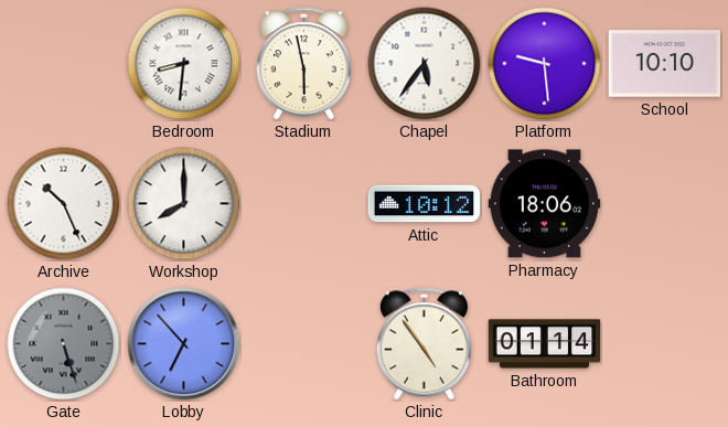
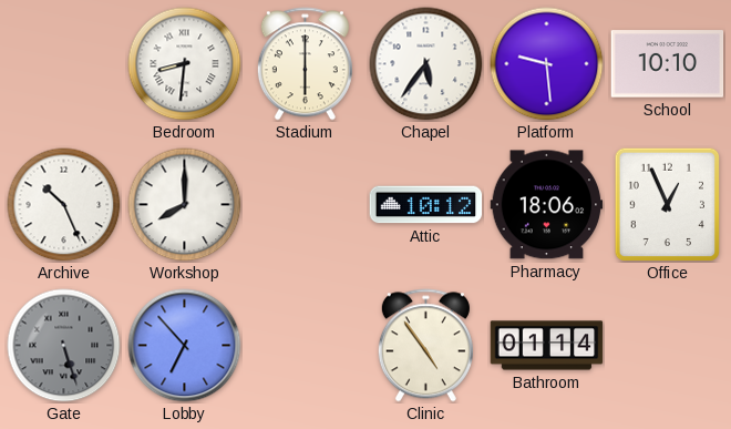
Stadium: 5:58 -> 6:00
Office: none -> 12:56
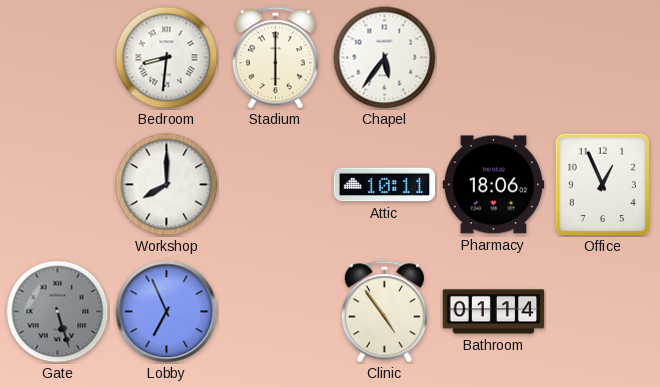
Platform: 9:29 -> none
School: 10:10 -> none
Archive: 10:26 -> none
Attic: 10:12 -> 10:11
Lobby: 6:53 -> 6:56
